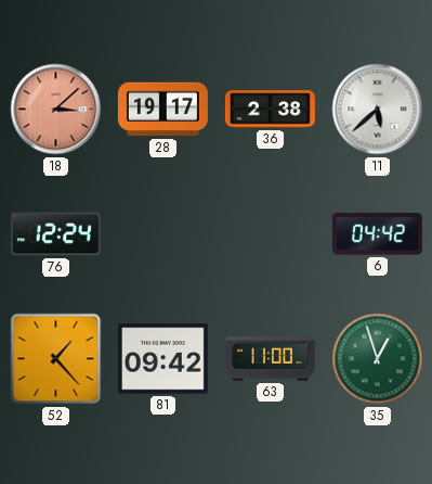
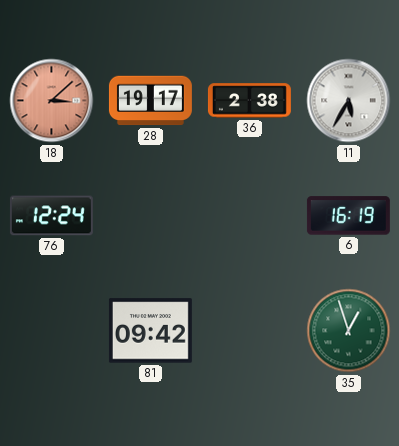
11: 5:38 -> 5:35
6: 04:42 -> 16:19
52: 1:23 -> none
63: 11:00 -> none
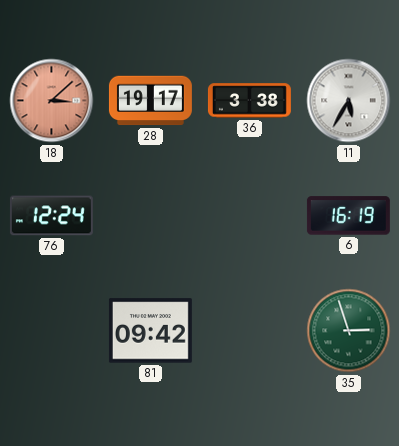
36: 2:38 -> 3:38
35: 12:57 -> 2:57
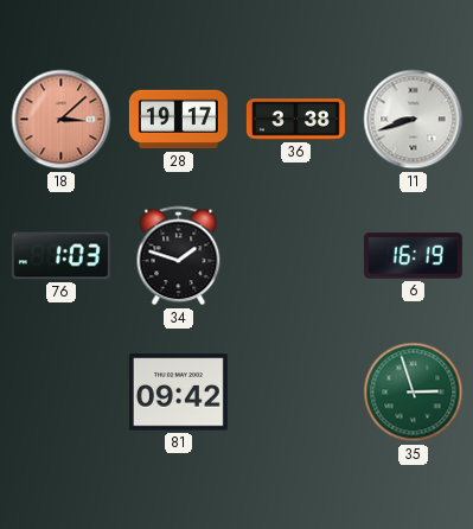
11: 5:35 -> 8:42
76: 12:24 -> 1:03
34: none -> 1:48
